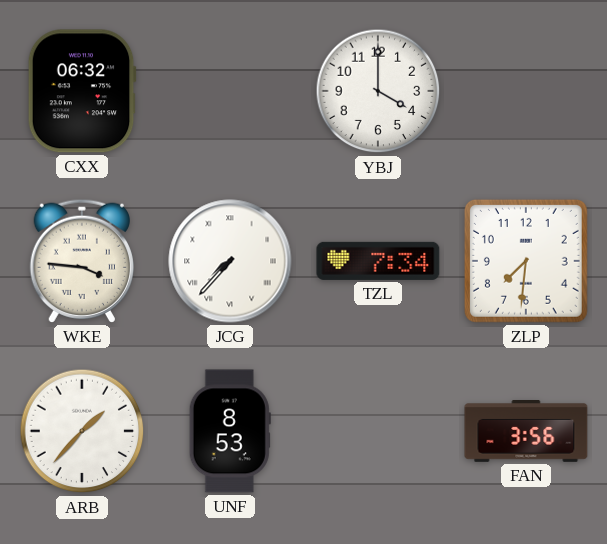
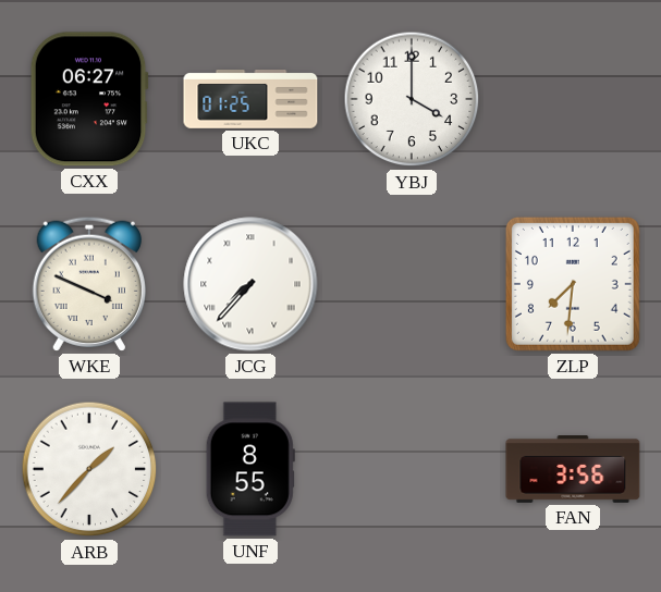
CXX: 06:32 -> 06:27
UKC: none -> 01:25
WKE: 3:46 -> 3:49
TZL: 7:34 -> none
UNF: 8:53 -> 8:55
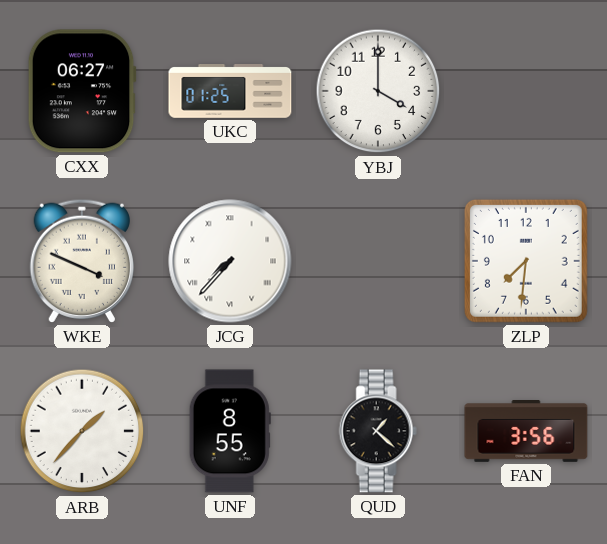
QUD: none -> 1:22
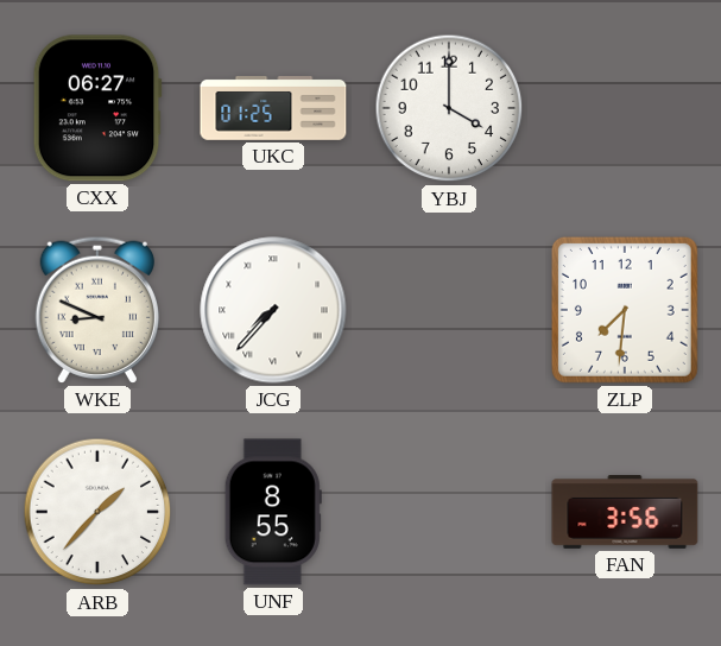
WKE: 3:49 -> 8:49
QUD: 1:22 -> none
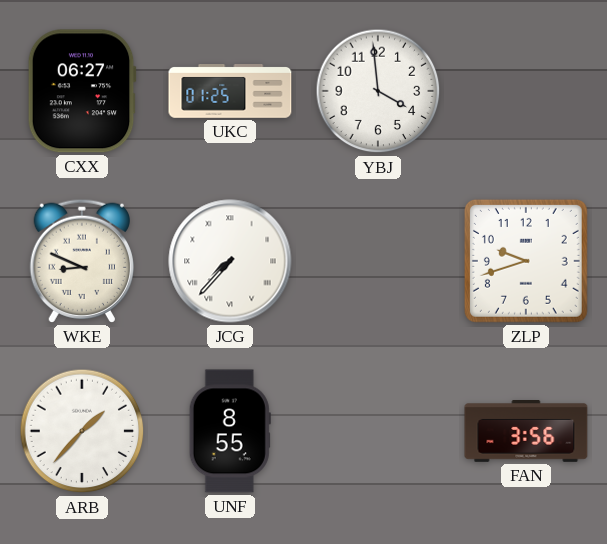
YBJ: 4:00 -> 3:59
ZLP: 7:31 -> 9:42
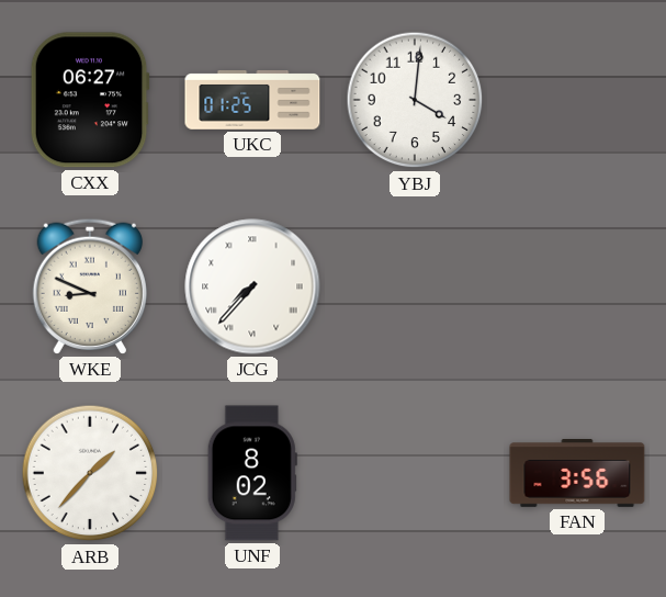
YBJ: 3:59 -> 4:01
ZLP: 9:42 -> none
UNF: 8:55 -> 8:02
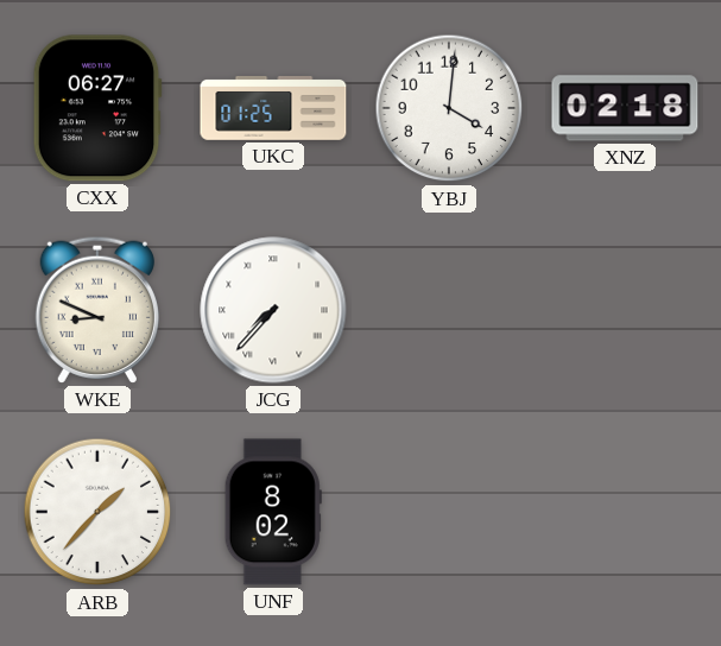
XNZ: none -> 02:18
FAN: 3:56 -> none
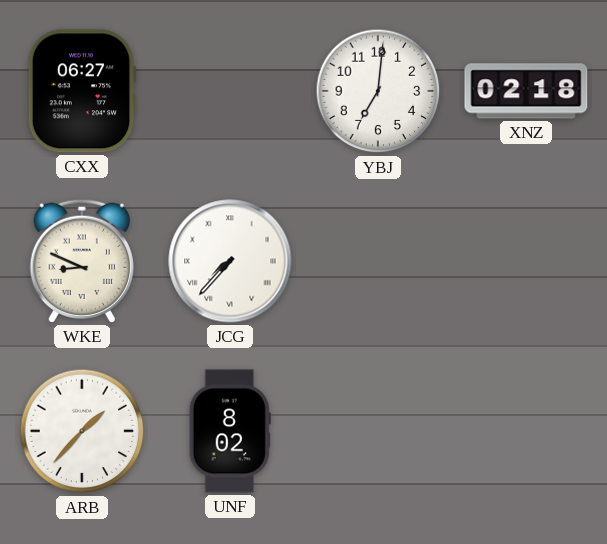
UKC: 01:25 -> none
YBJ: 4:01 -> 7:01
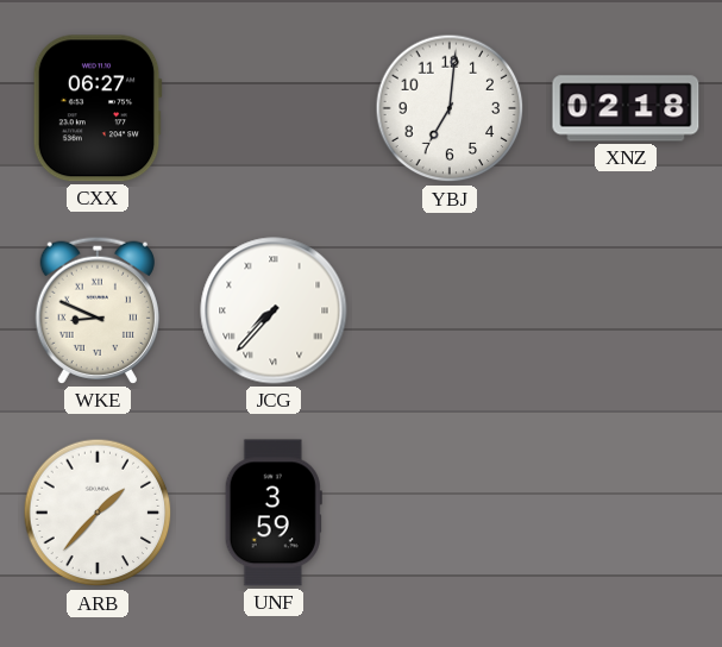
UNF: 8:02 -> 3:59
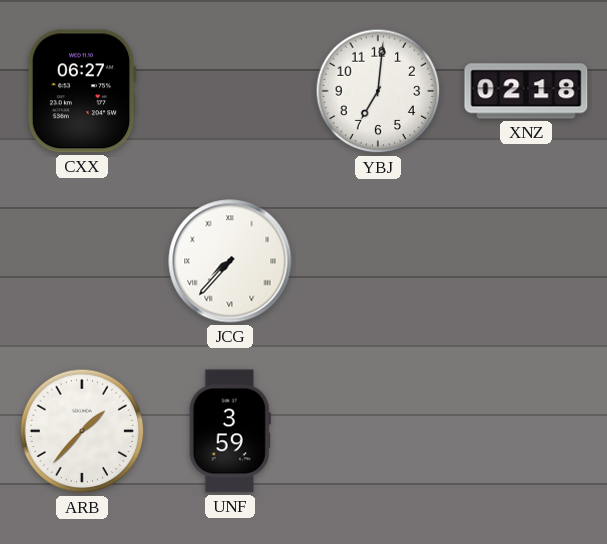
WKE: 8:49 -> none
